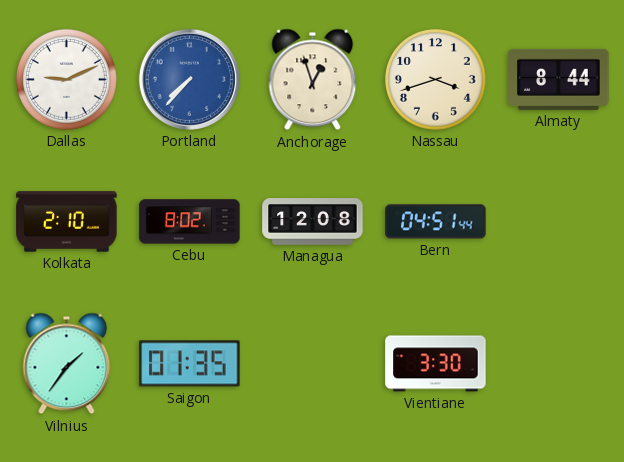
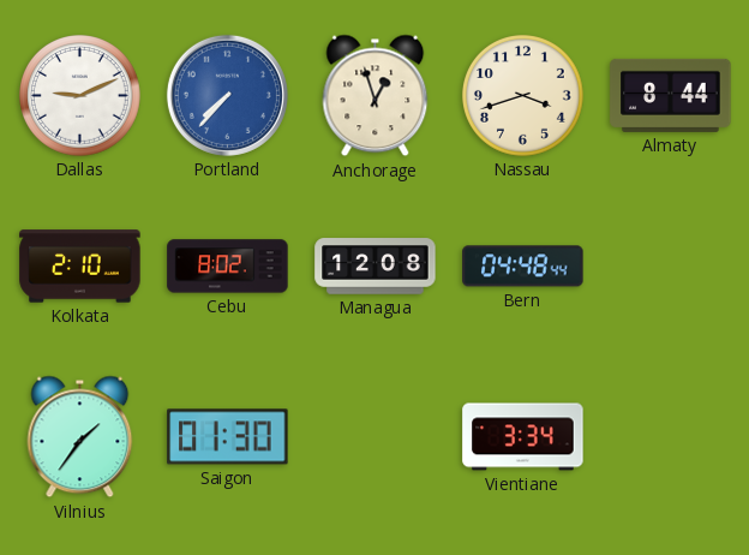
Bern: 04:51 -> 04:48
Saigon: 01:35 -> 01:30
Vientiane: 3:30 -> 3:34
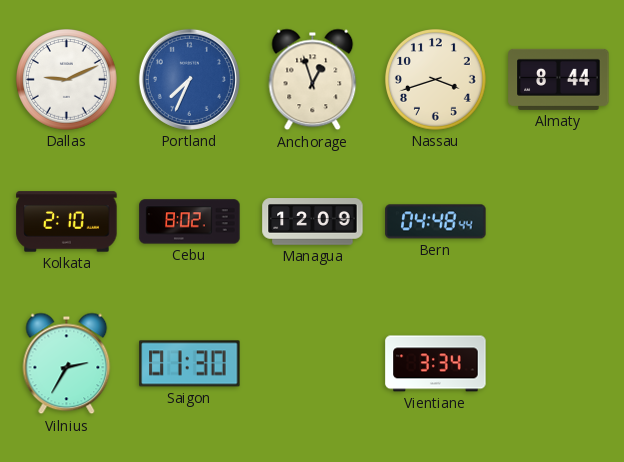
Portland: 7:37 -> 7:34
Managua: 12:08 -> 12:09
Vilnius: 1:36 -> 2:35
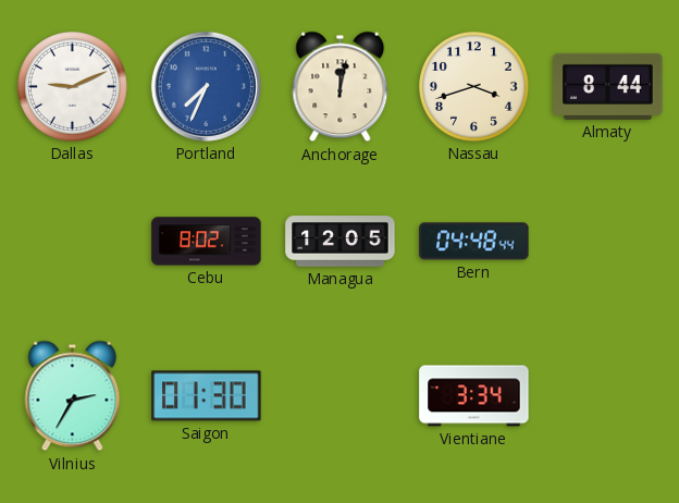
Anchorage: 12:57 -> 12:02
Kolkata: 2:10 -> none
Managua: 12:09 -> 12:05
